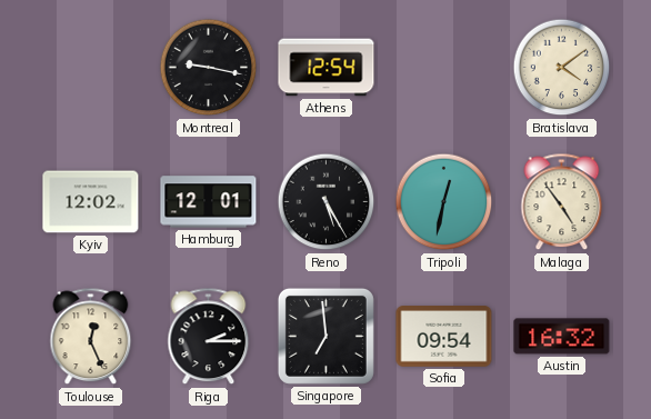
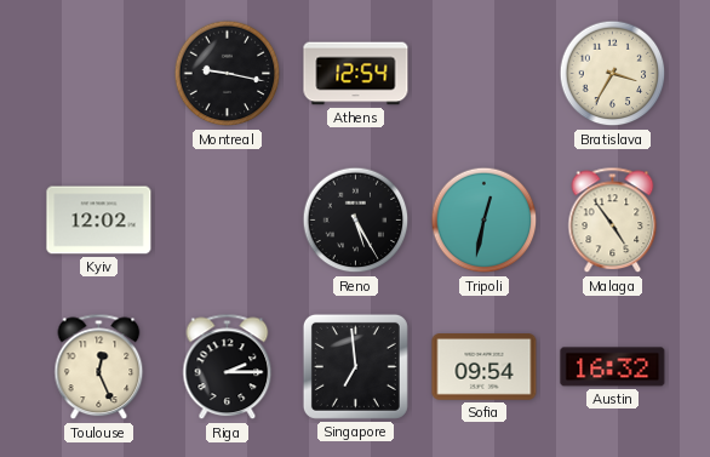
Bratislava: 4:09 -> 3:35
Hamburg: 12:01 -> none
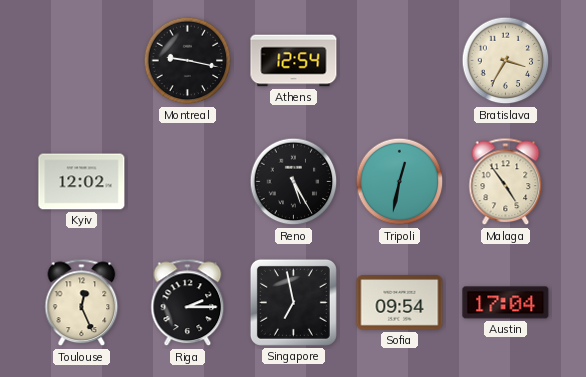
Singapore: 6:59 -> 6:58
Austin: 16:32 -> 17:04
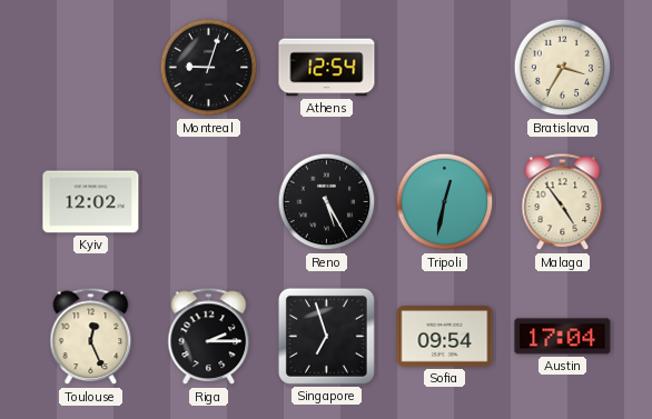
Montreal: 9:17 -> 9:03
Singapore: 6:58 -> 6:57
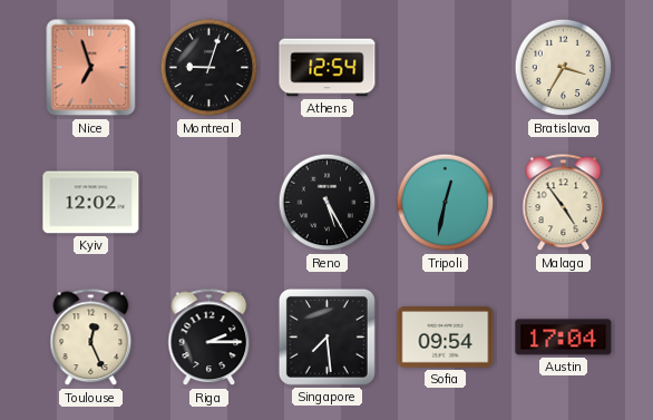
Nice: none -> 6:57
Singapore: 6:57 -> 7:29
